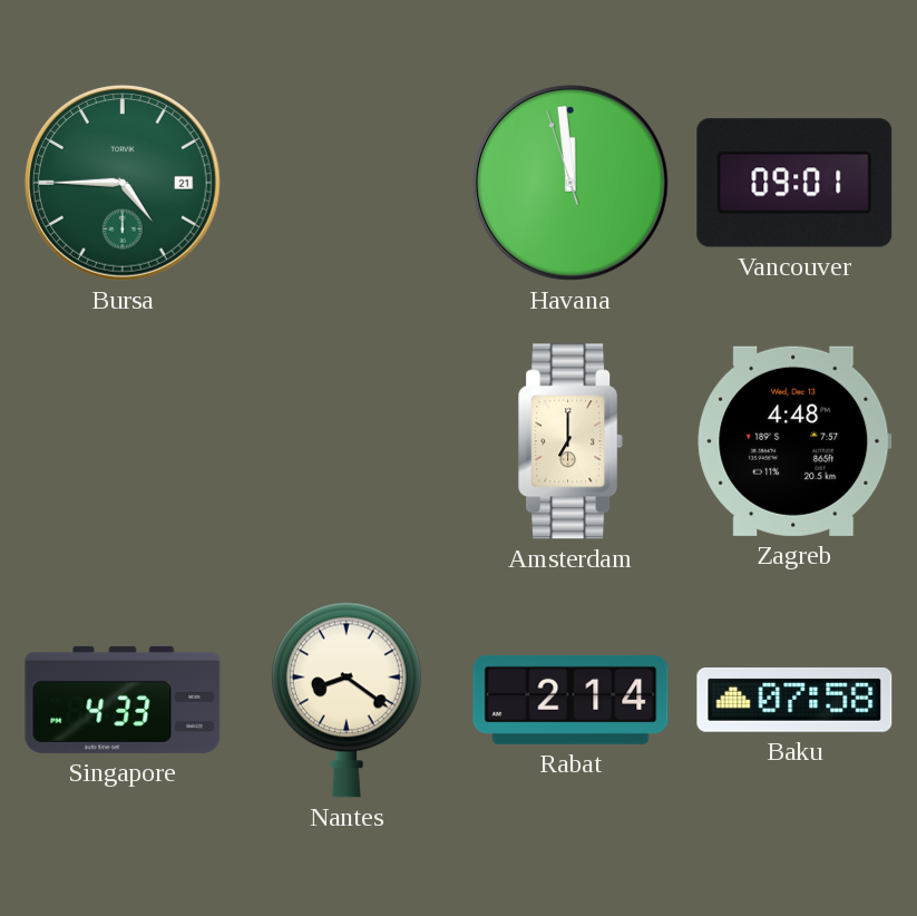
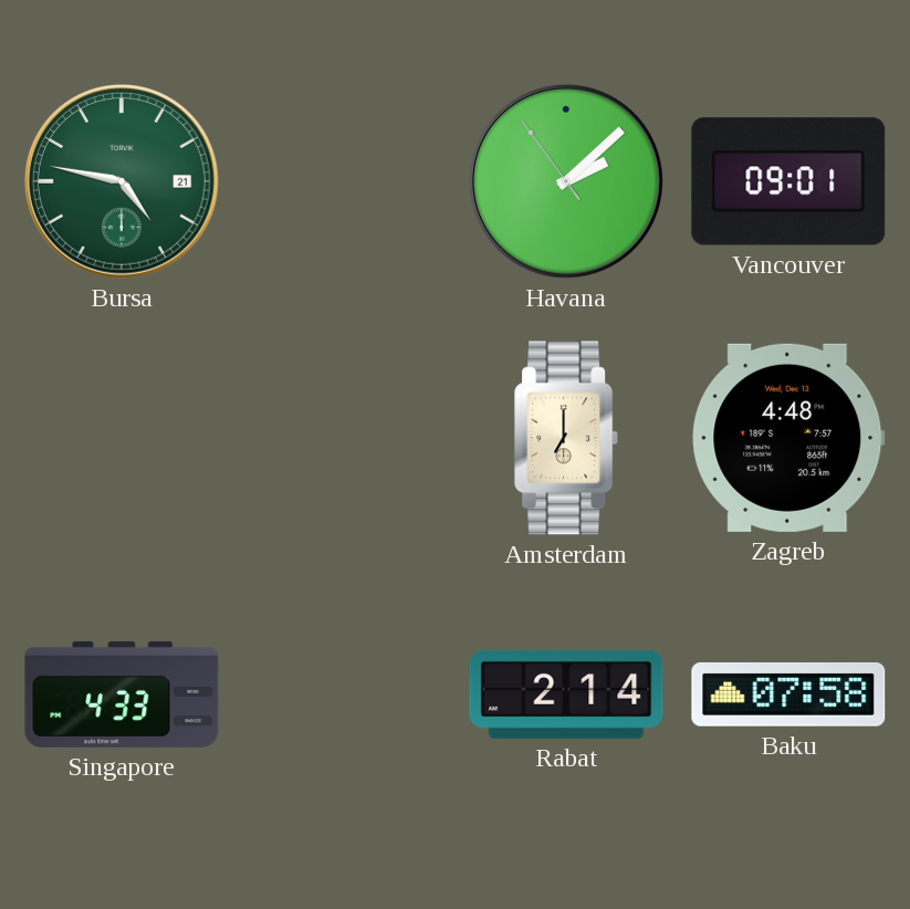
Bursa: 4:45 -> 4:47
Havana: 11:58 -> 2:07
Nantes: 8:21 -> none
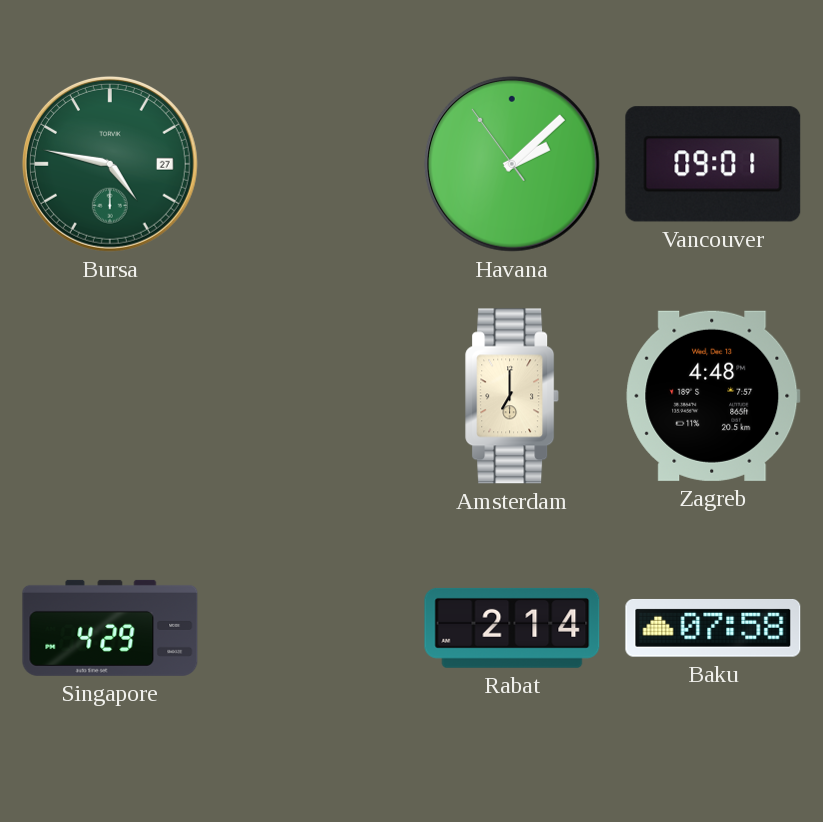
Bursa date: 21 -> 27
Singapore: 4:33 -> 4:29
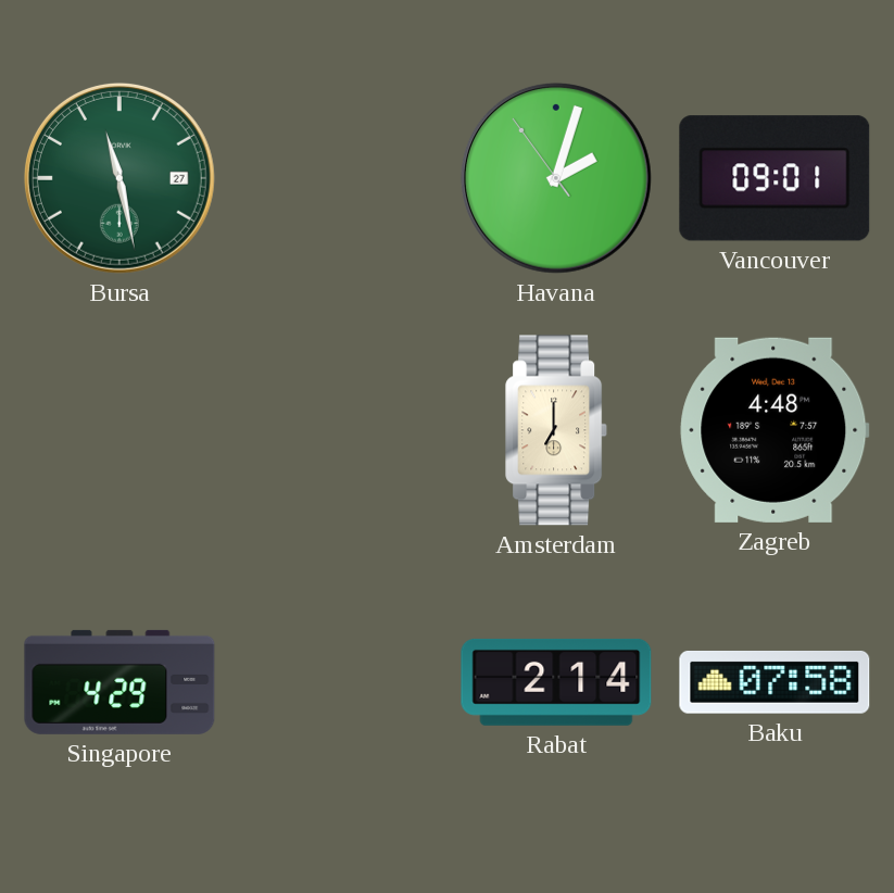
Bursa: 4:47 -> 11:28
Havana: 2:07 -> 2:02
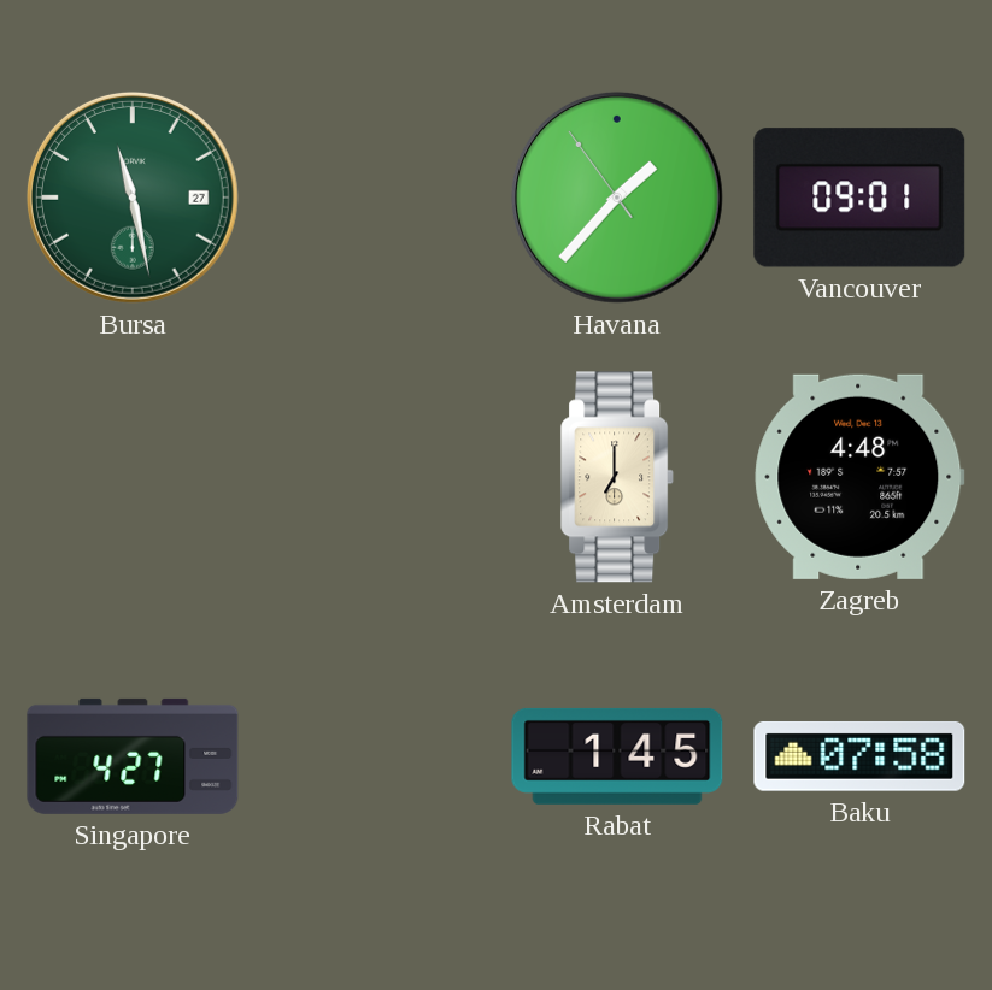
Havana: 2:02 -> 1:36
Singapore: 4:29 -> 4:27
Rabat: 2:14 -> 1:45
